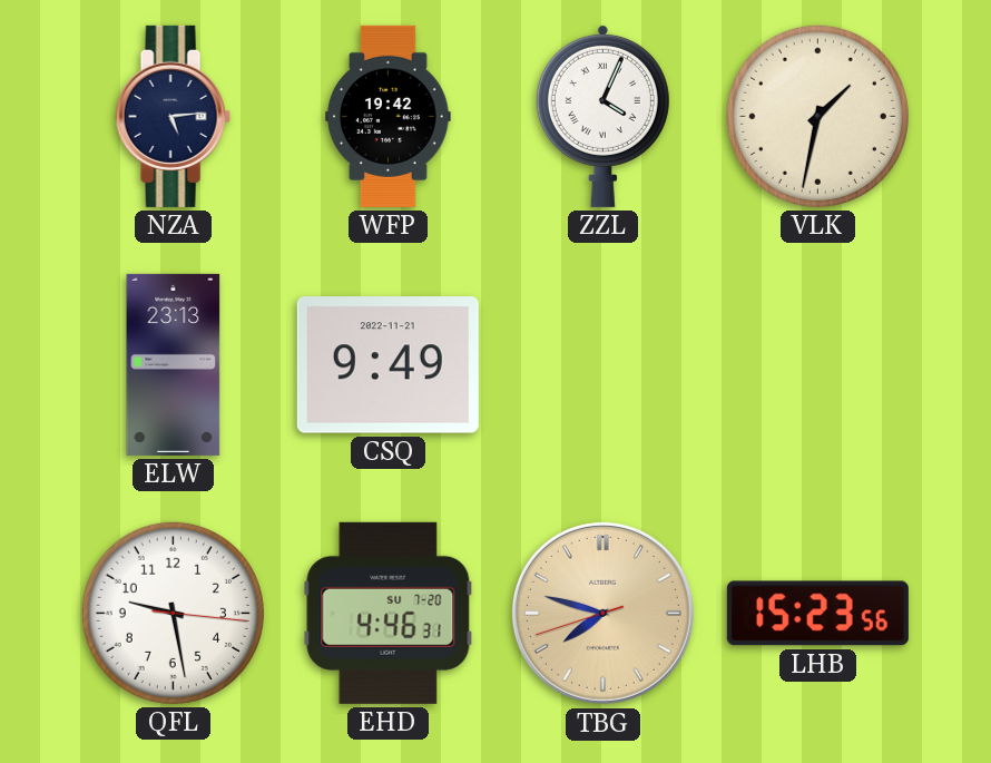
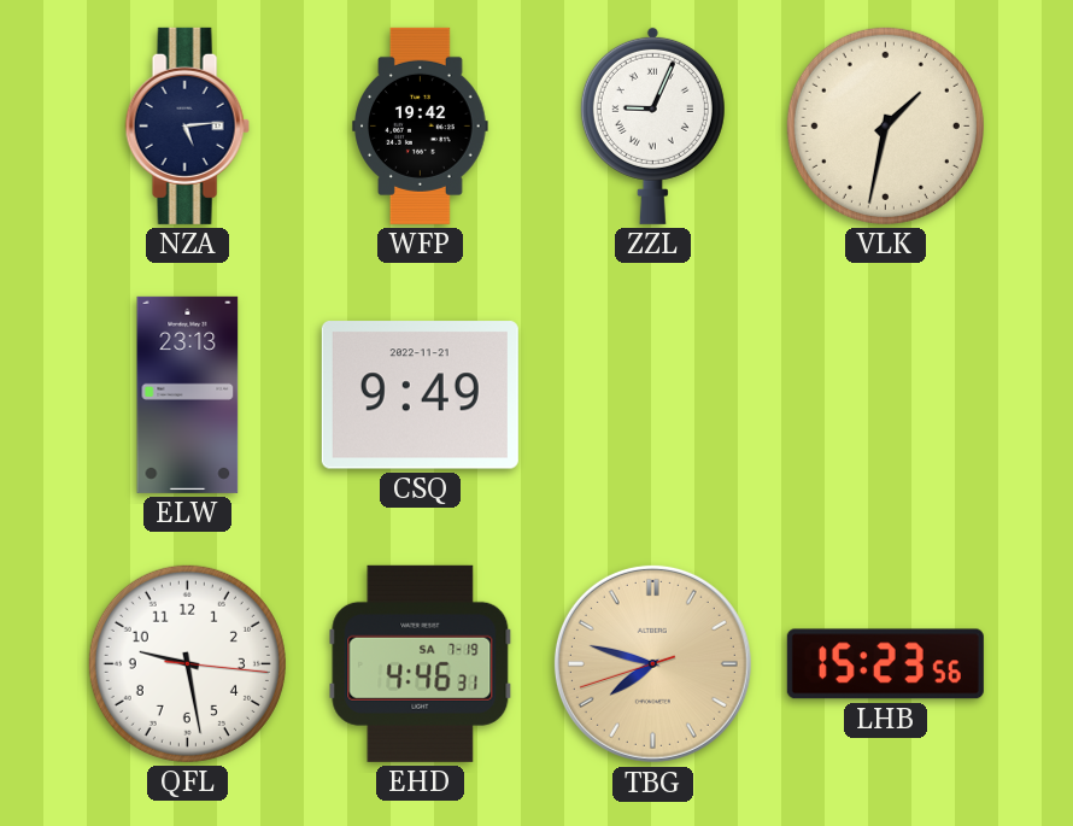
ZZL: 4:04 -> 9:04
EHD date: SU 7-20 -> SA 7-19
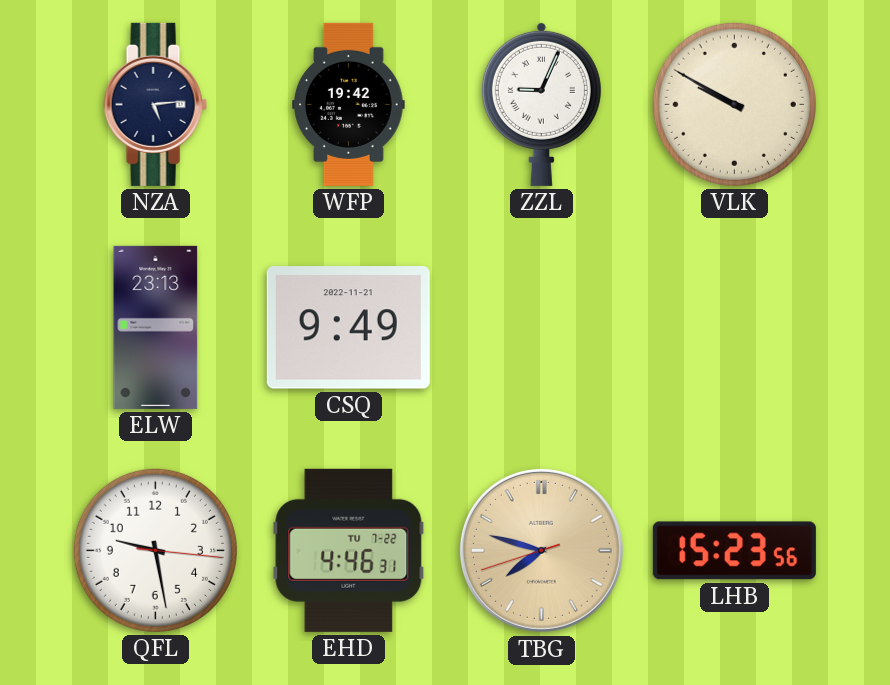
VLK: 1:32 -> 9:50
EHD date: SA 7-19 -> TU 7-22
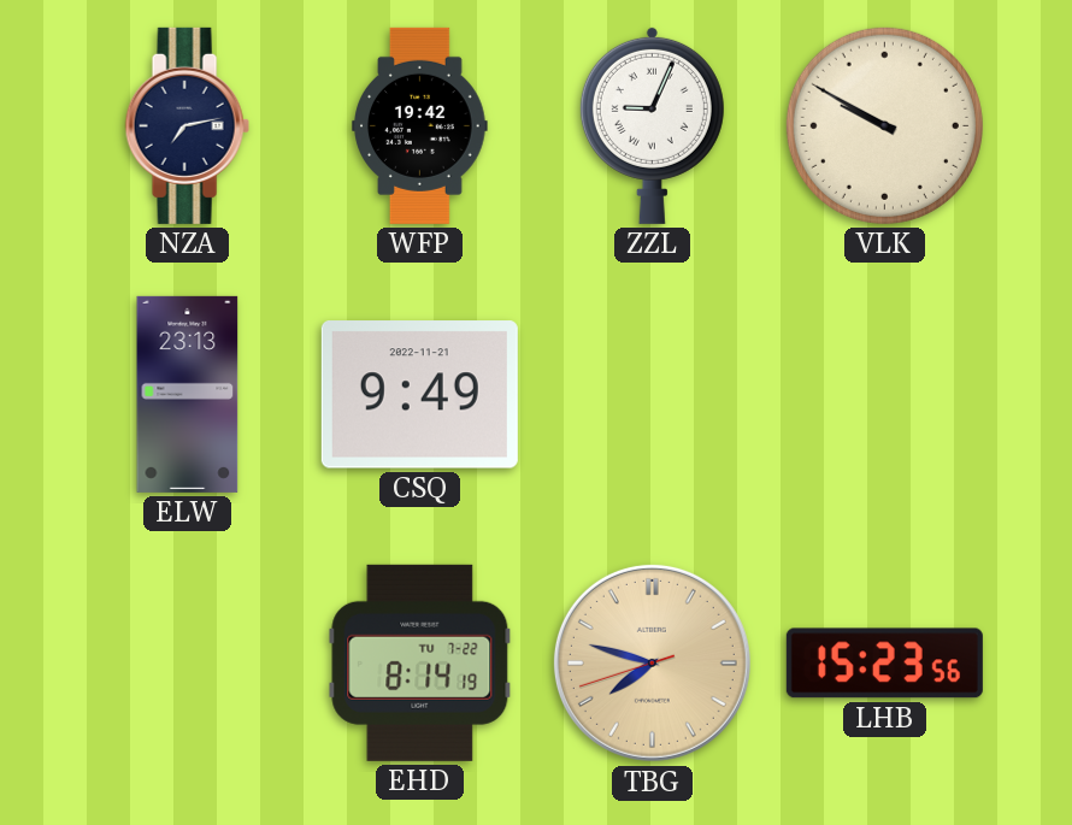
NZA: 5:14 -> 7:13
QFL: 9:28 -> none
EHD: 4:46 -> 8:14
